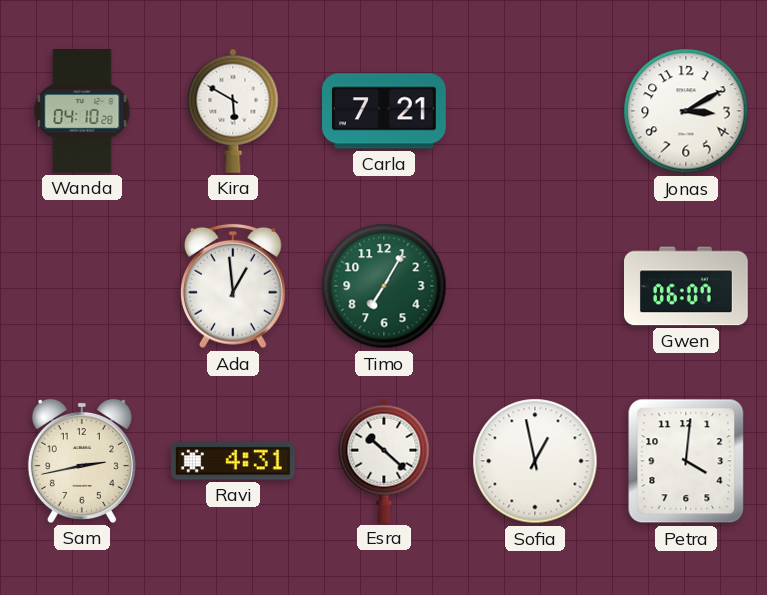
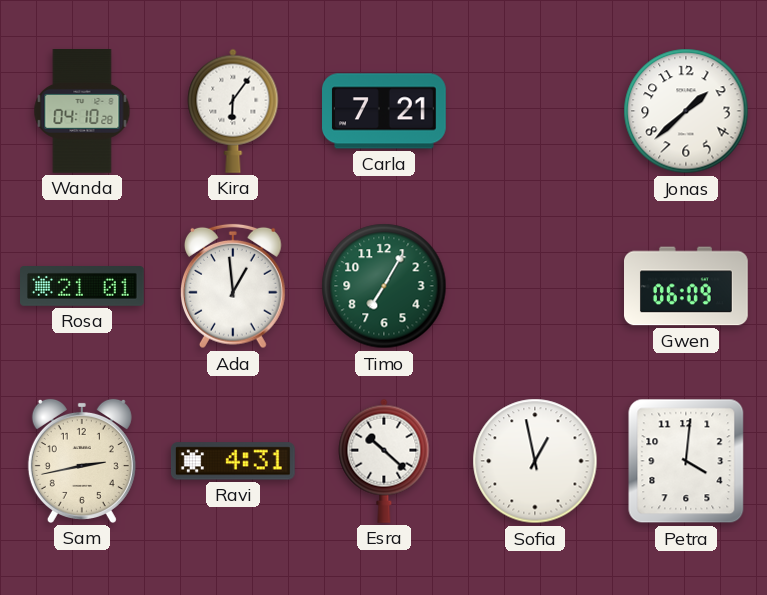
Kira: 5:50 -> 6:06
Jonas: 3:10 -> 1:38
Rosa: none -> 21:01
Gwen: 06:07 -> 06:09
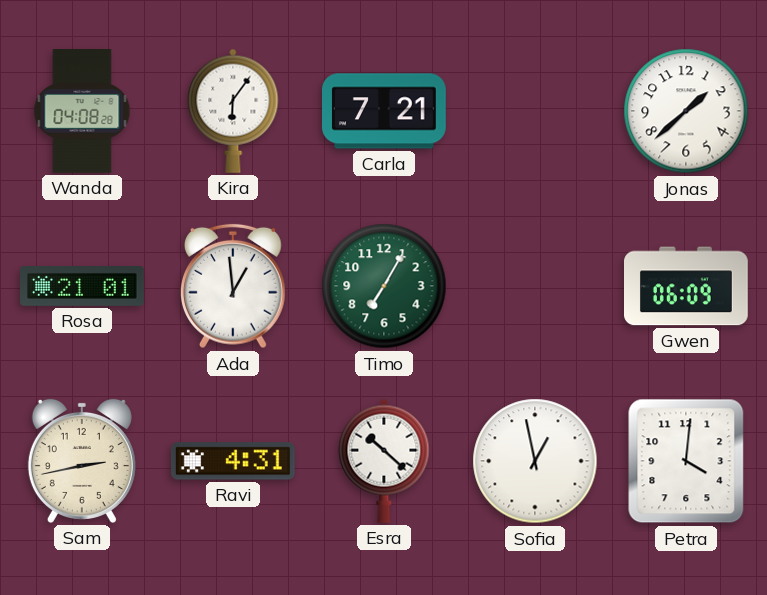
Wanda: 04:10 -> 04:08
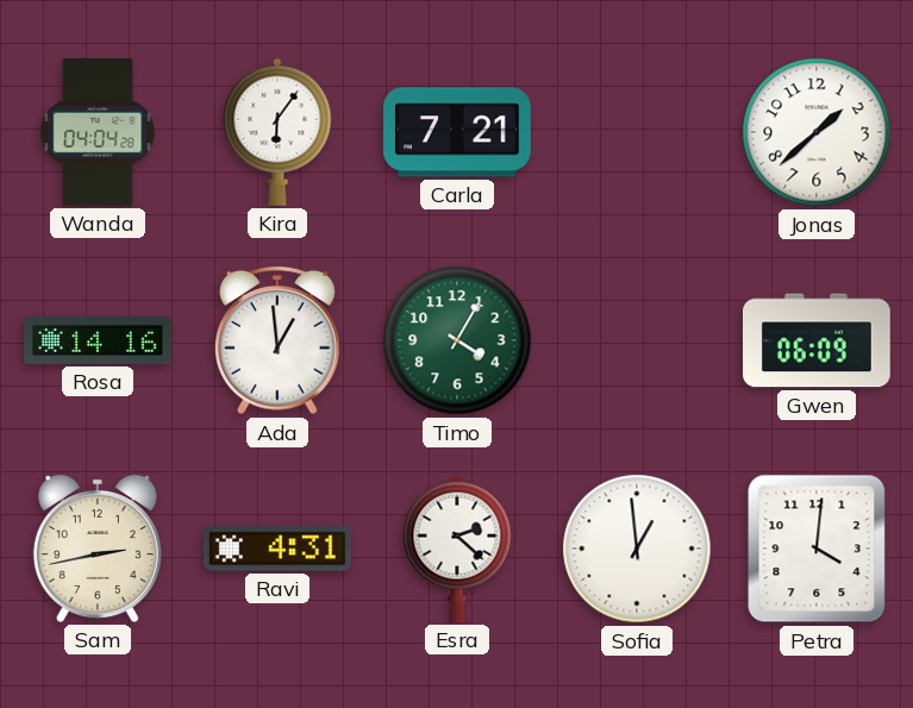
Wanda: 04:08 -> 04:04
Rosa: 21:01 -> 14:16
Timo: 7:05 -> 4:05
Esra: 10:22 -> 2:22
Sofia: 12:58 -> 12:59
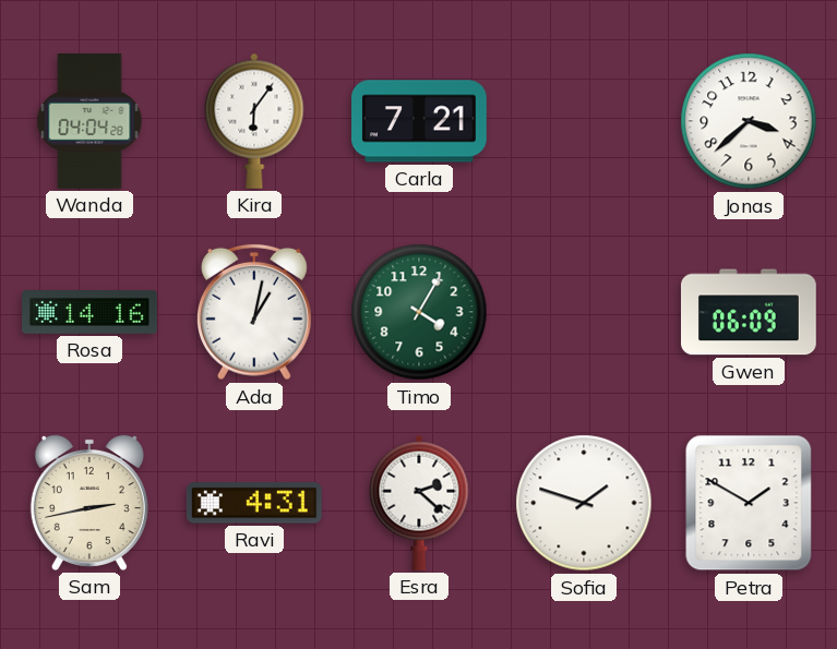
Jonas: 1:38 -> 3:38
Ada: 12:59 -> 1:02
Sofia: 12:59 -> 1:48
Petra: 4:01 -> 1:50
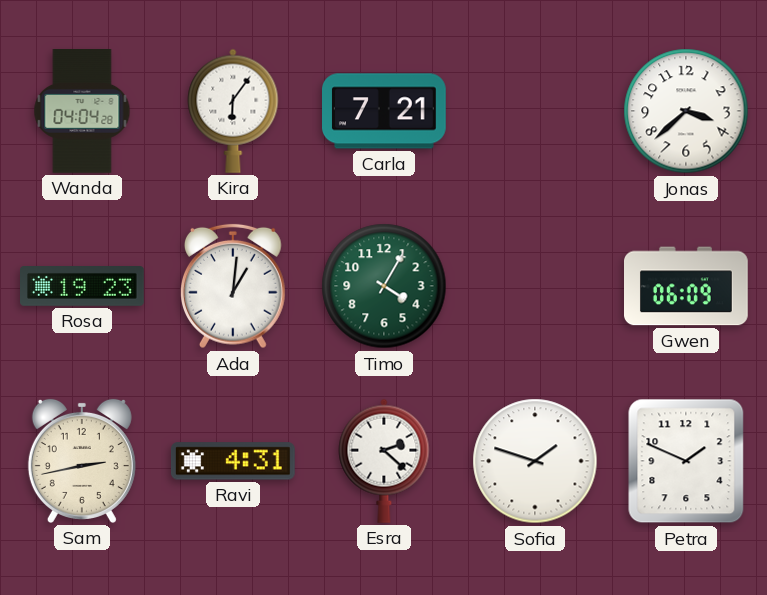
Rosa: 14:16 -> 19:23
Ada: 1:02 -> 1:01
Petra: 1:50 -> 1:49
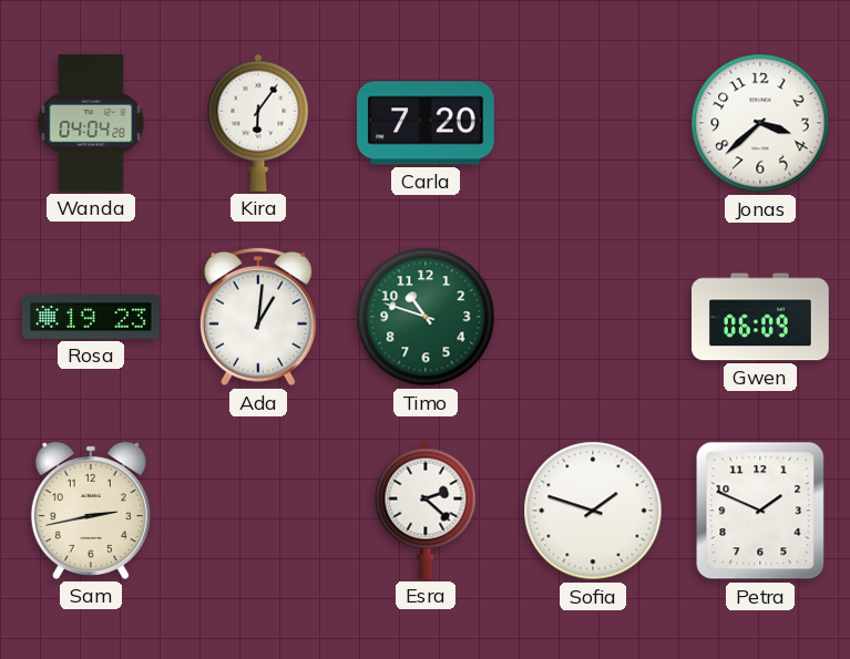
Carla: 7:21 -> 7:20
Timo: 4:05 -> 10:48
Ravi: 4:31 -> none
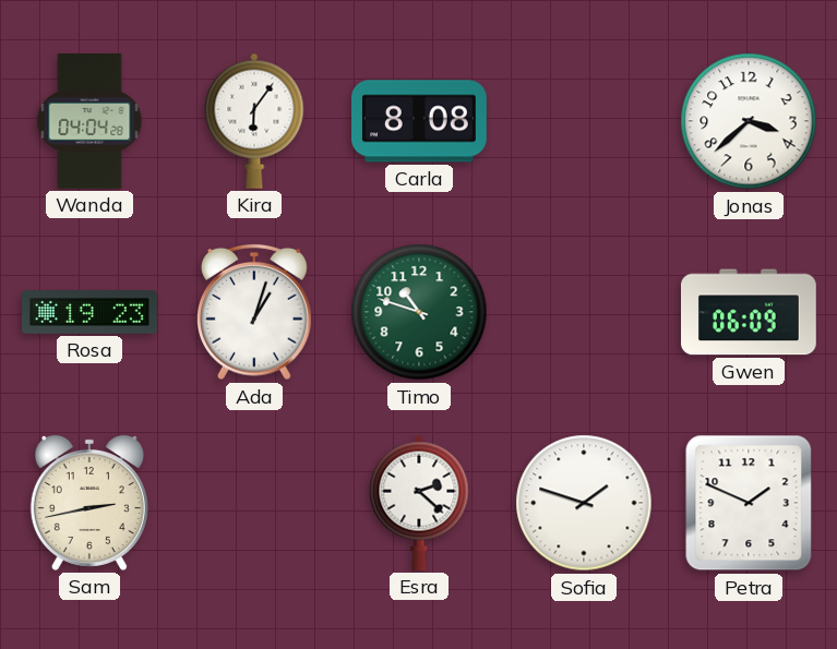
Carla: 7:20 -> 8:08
Ada: 1:01 -> 1:03
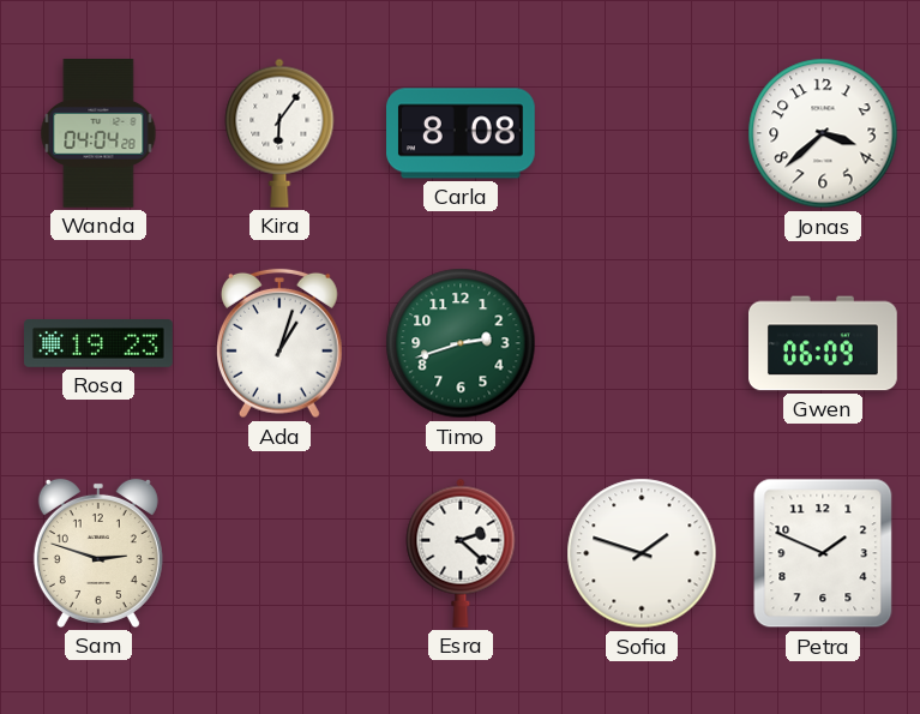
Timo: 10:48 -> 2:42
Sam: 2:43 -> 2:48
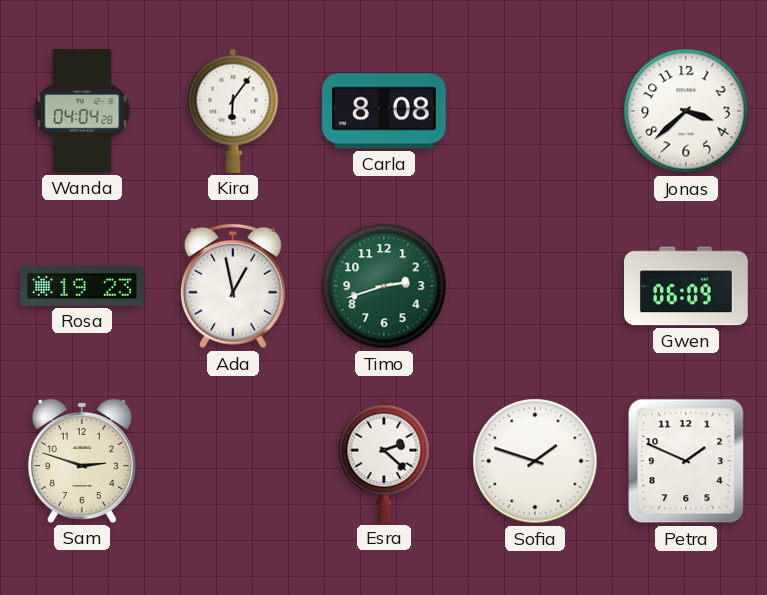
Ada: 1:03 -> 12:58
